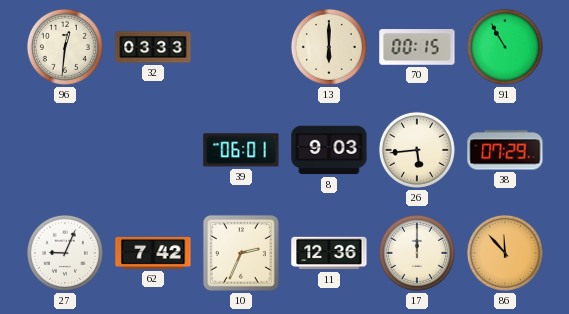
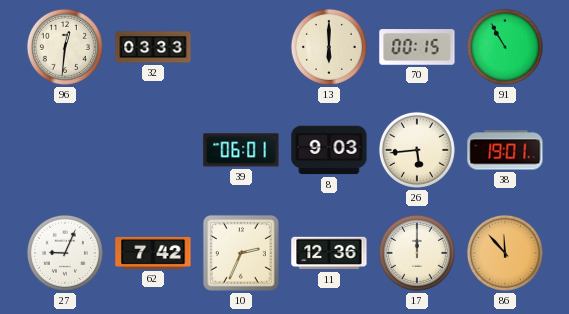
38: 07:29 -> 19:01
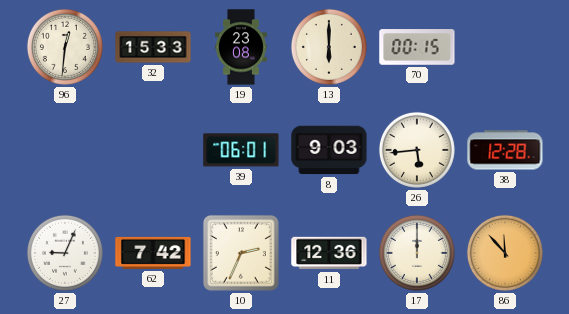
32: 03:33 -> 15:33
19: none -> 23:08
91: 10:55 -> none
38: 19:01 -> 12:28
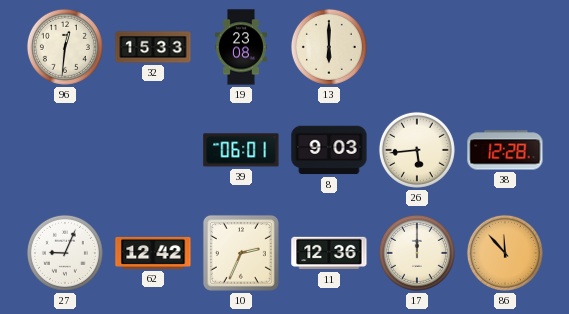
70: 00:15 -> none
62: 7:42 -> 12:42
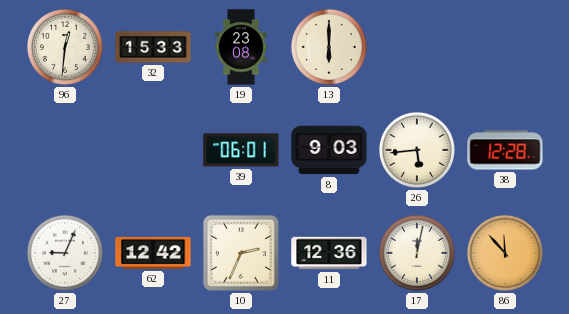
17: 12:00 -> 12:02
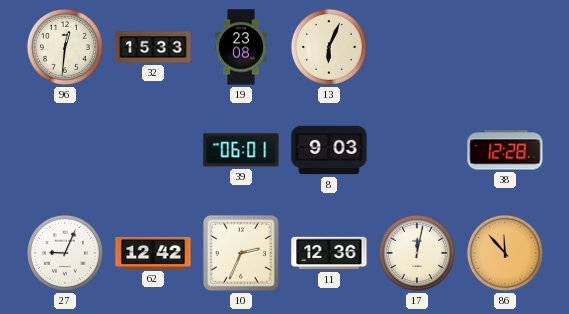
13: 6:00 -> 6:04
26: 5:44 -> none
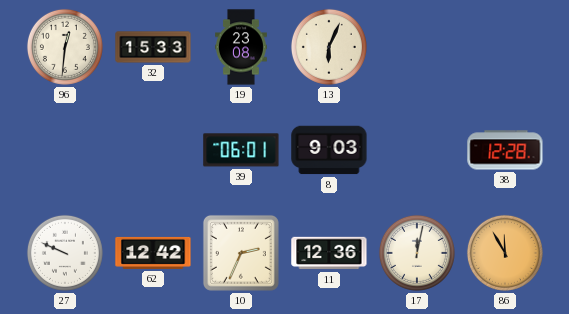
27: 9:04 -> 9:49
86: 11:53 -> 11:55
